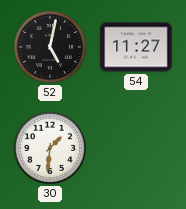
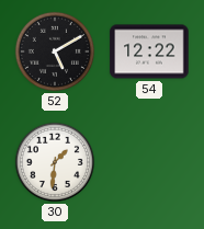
52: 5:02 -> 5:10
54: 11:27 -> 12:22
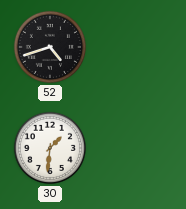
52: 5:10 -> 4:42
54: 12:22 -> none
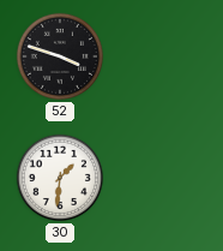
52: 4:42 -> 3:48
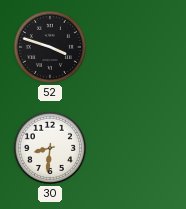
30: 1:31 -> 8:31
